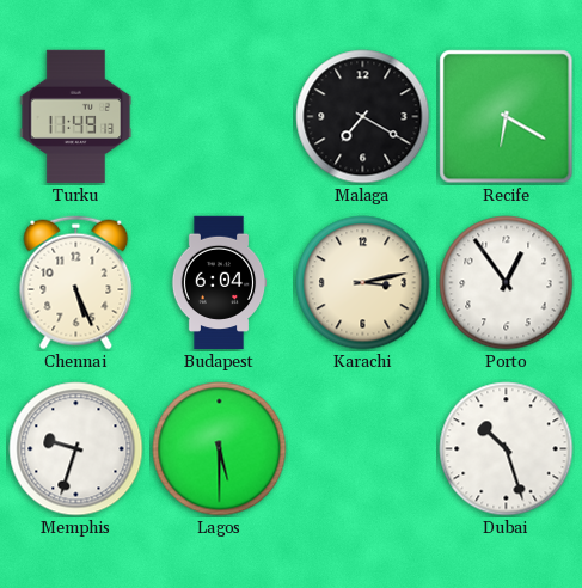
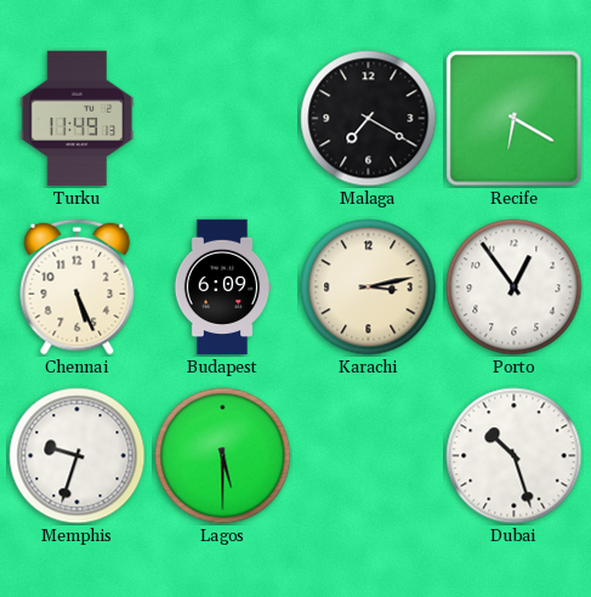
Budapest: 6:04 -> 6:09
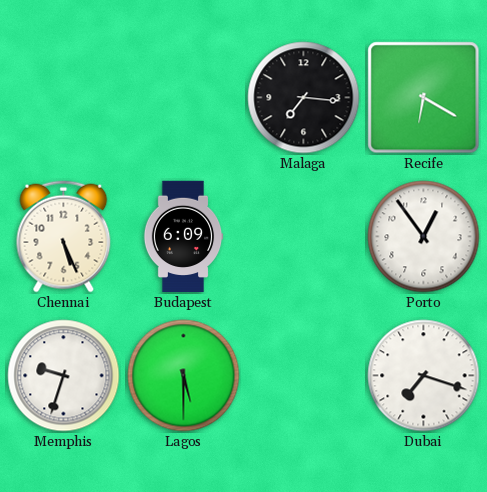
Turku: 11:49 -> none
Malaga: 7:20 -> 7:16
Karachi: 3:13 -> none
Dubai: 10:27 -> 7:18
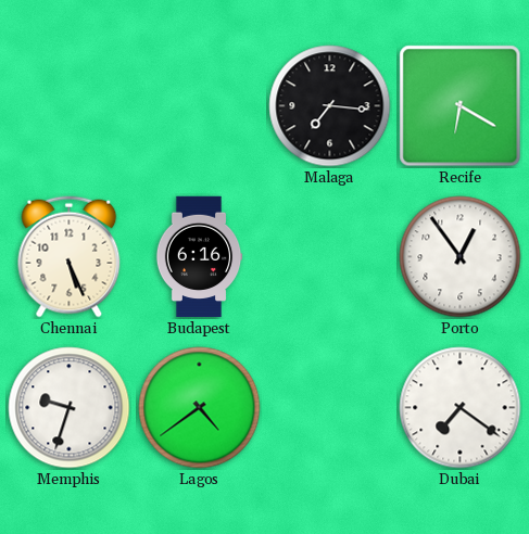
Budapest: 6:09 -> 6:16
Lagos: 5:30 -> 4:39
Dubai: 7:18 -> 7:21
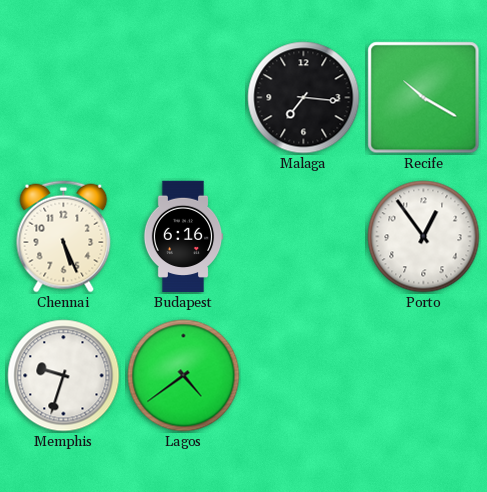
Recife: 6:20 -> 10:20
Dubai: 7:21 -> none
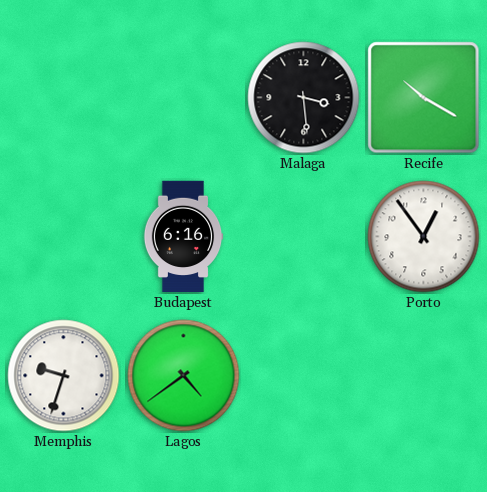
Malaga: 7:16 -> 3:29
Chennai: 5:26 -> none
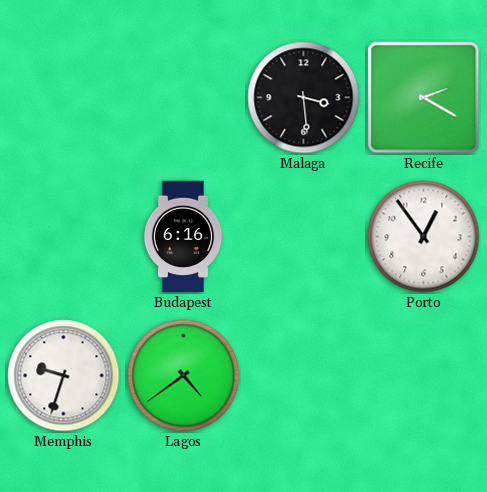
Recife: 10:20 -> 2:20
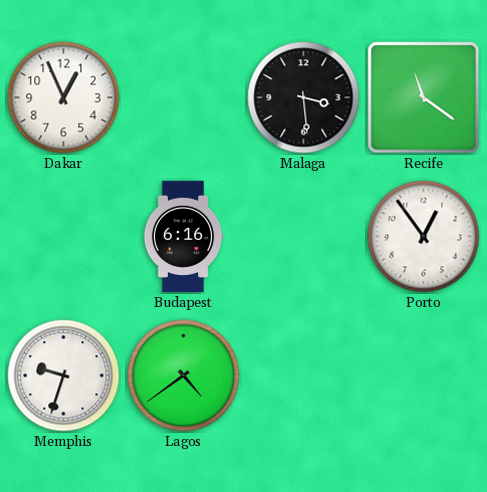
Dakar: none -> 12:56
Recife: 2:20 -> 11:21
